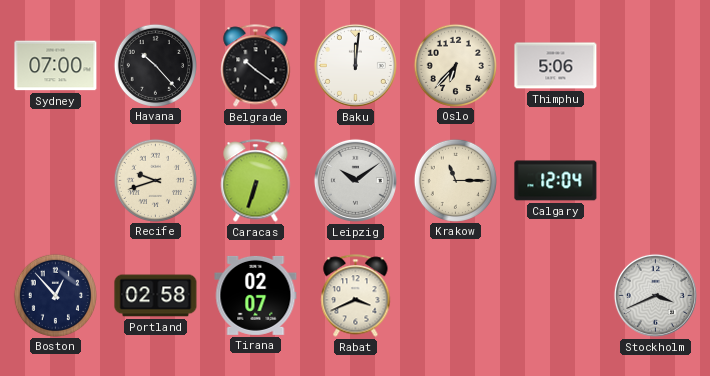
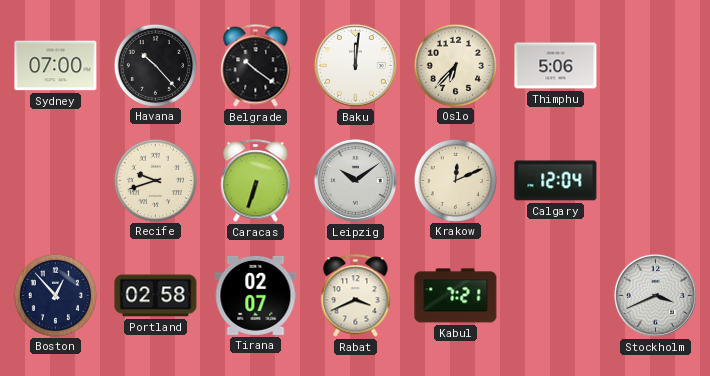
Krakow: 11:15 -> 12:11
Kabul: none -> 7:21
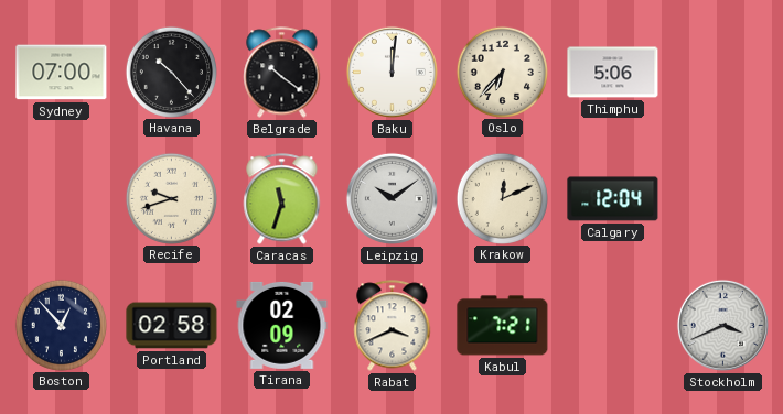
Caracas: 6:33 -> 11:33
Tirana: 02:07 -> 02:09
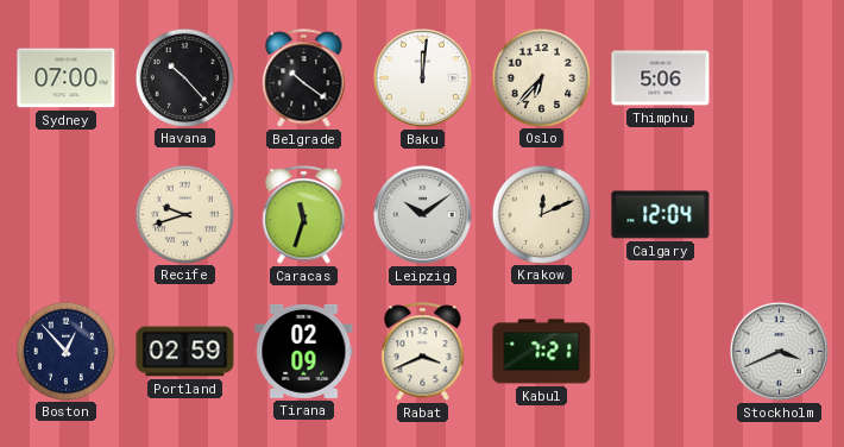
Portland: 02:58 -> 02:59
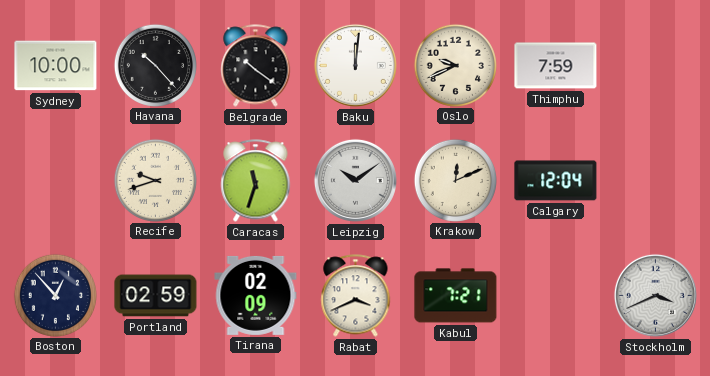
Sydney: 07:00 -> 10:00
Oslo: 6:37 -> 9:41
Thimphu: 5:06 -> 7:59
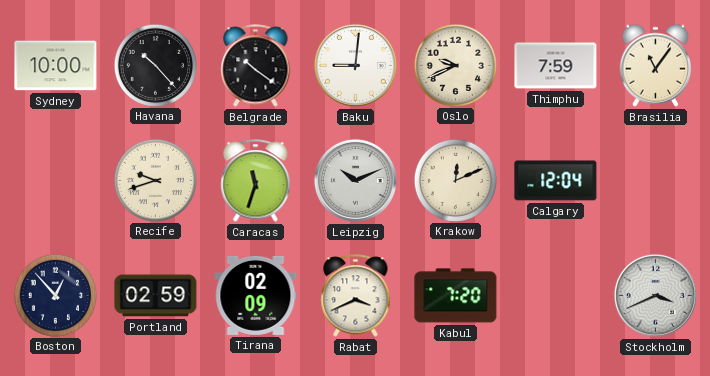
Baku: 12:01 -> 9:01
Brasilia: none -> 11:06
Leipzig: 10:09 -> 10:11
Kabul: 7:21 -> 7:20
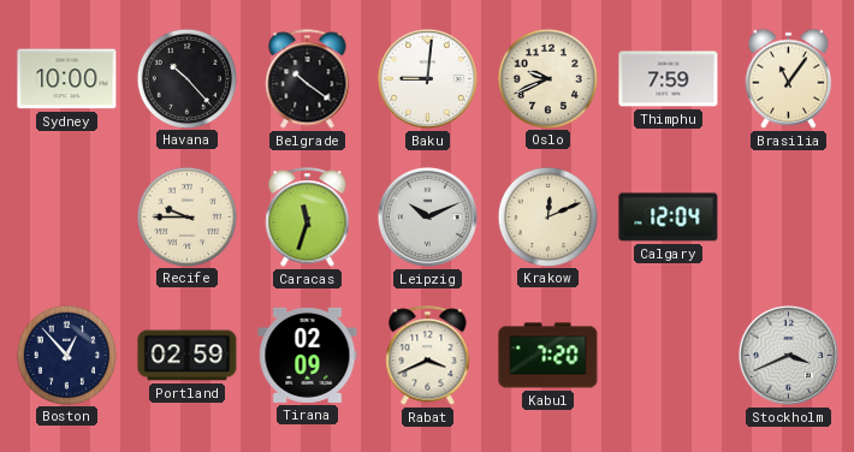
Recife: 9:42 -> 9:45
